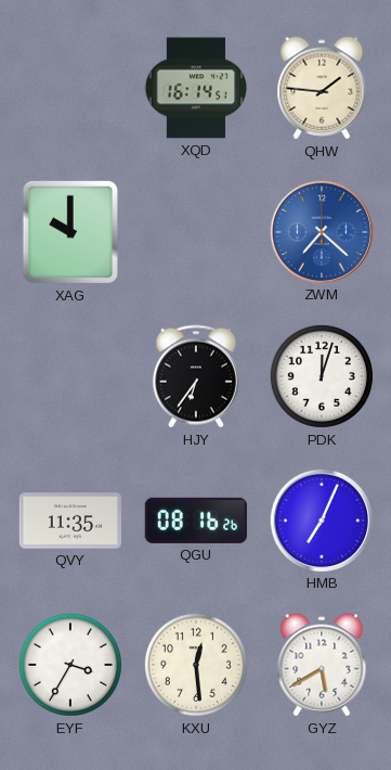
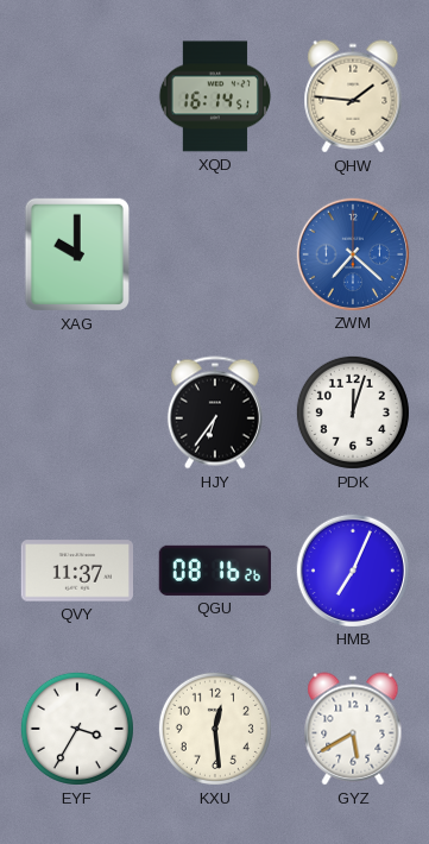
QVY: 11:35 -> 11:37
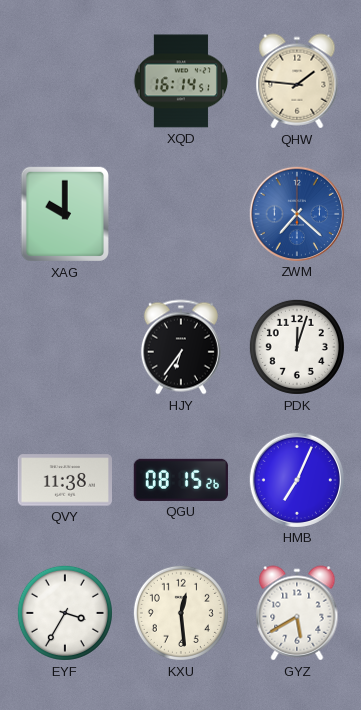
QVY: 11:37 -> 11:38
QGU: 08:16 -> 08:15
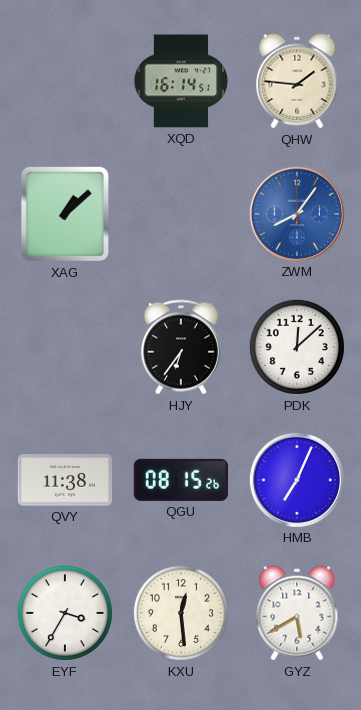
XAG: 10:00 -> 1:08
ZWM: 7:22 -> 8:06
PDK: 12:03 -> 12:08
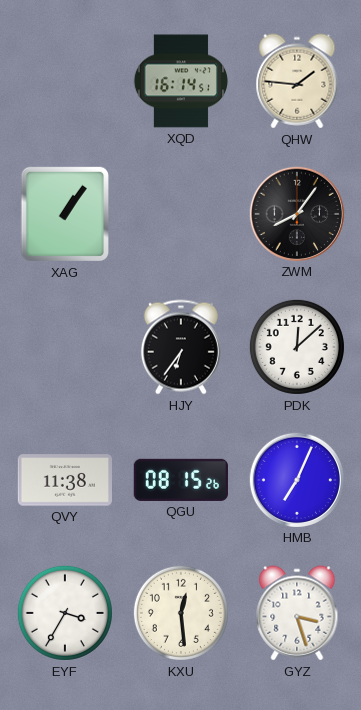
XAG: 1:08 -> 1:06
ZWM dial: blue -> black
GYZ: 5:40 -> 3:27
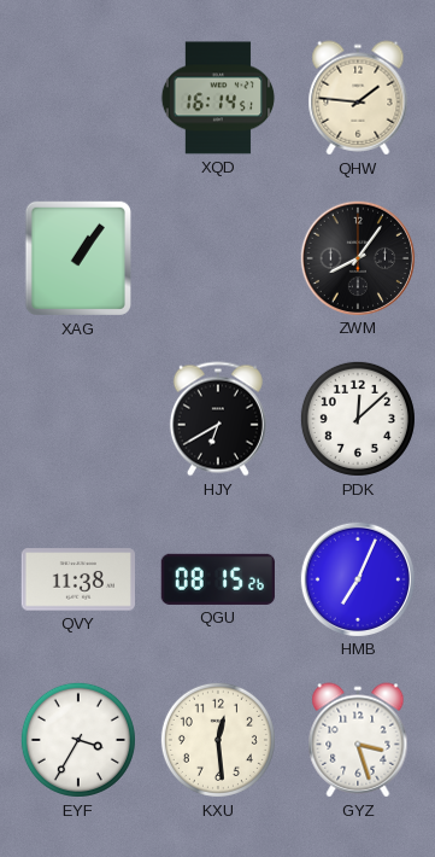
HJY: 6:36 -> 6:40
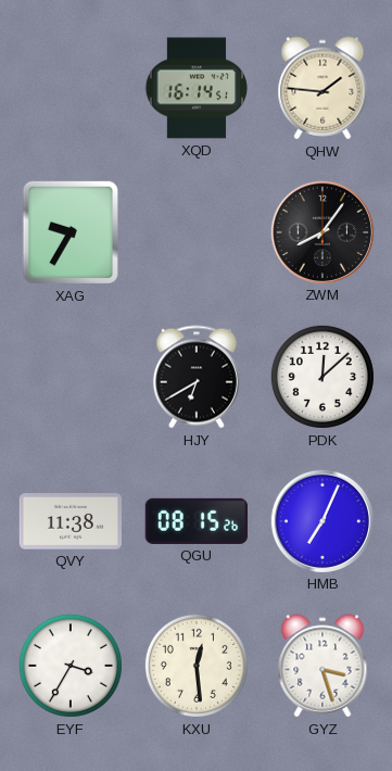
XAG: 1:06 -> 9:35
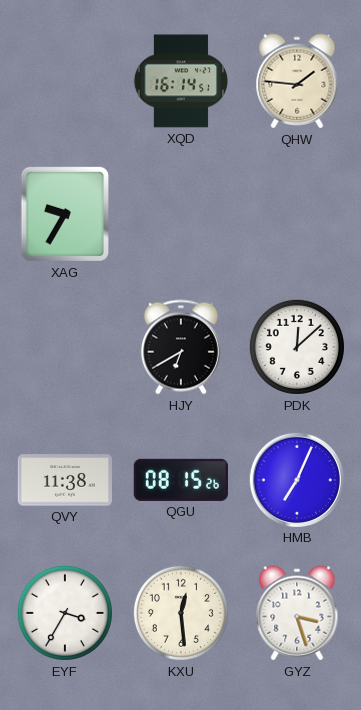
ZWM: 8:06 -> none
